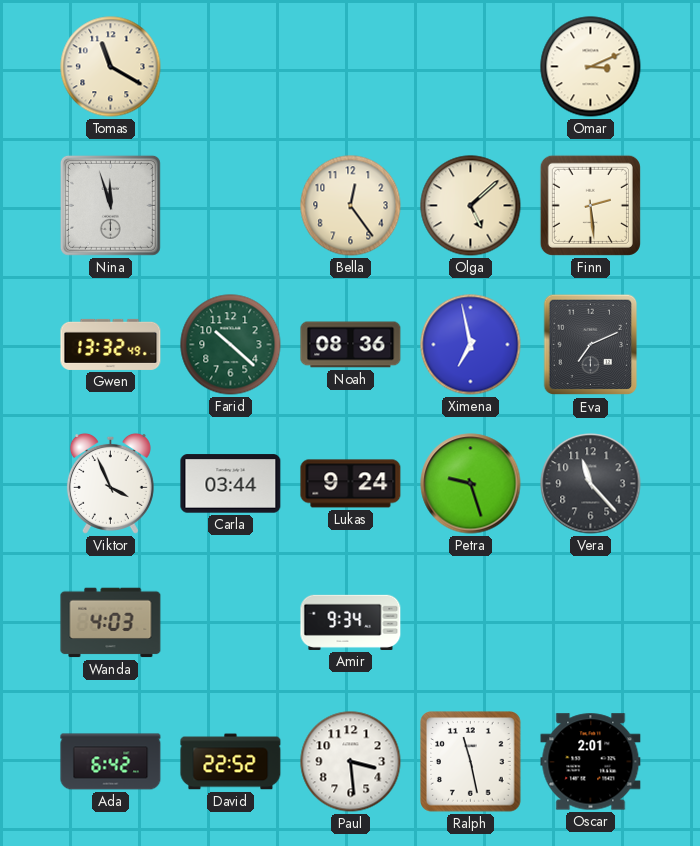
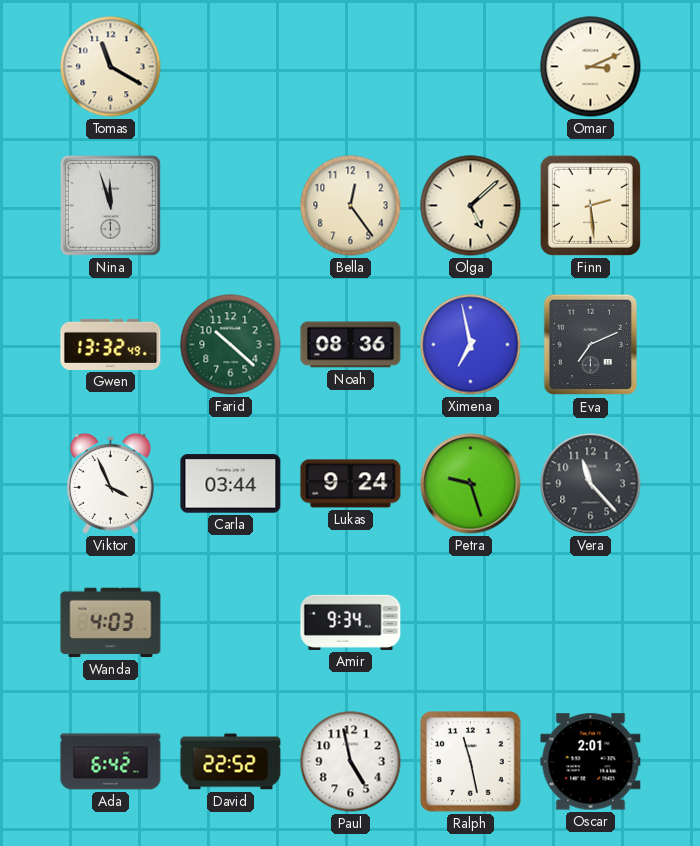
Paul: 3:29 -> 4:58
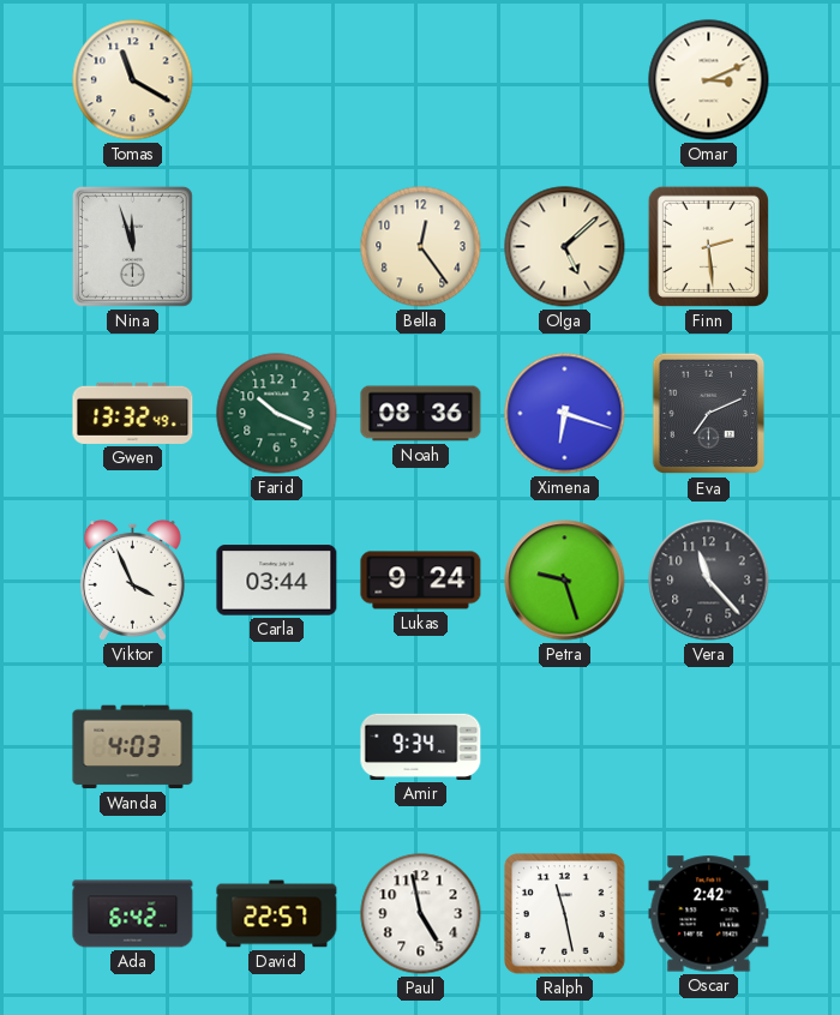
Farid: 10:22 -> 10:19
Ximena: 6:58 -> 6:18
David: 22:52 -> 22:57
Oscar: 2:01 -> 2:42
